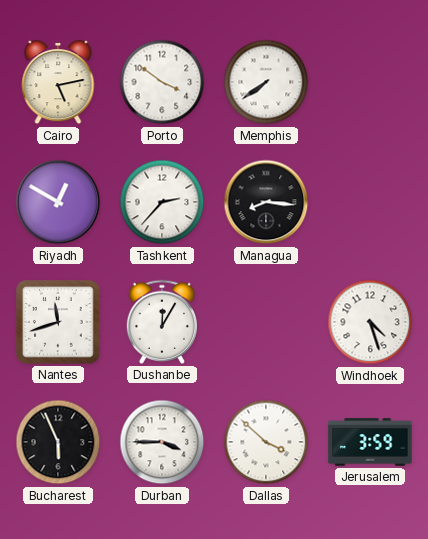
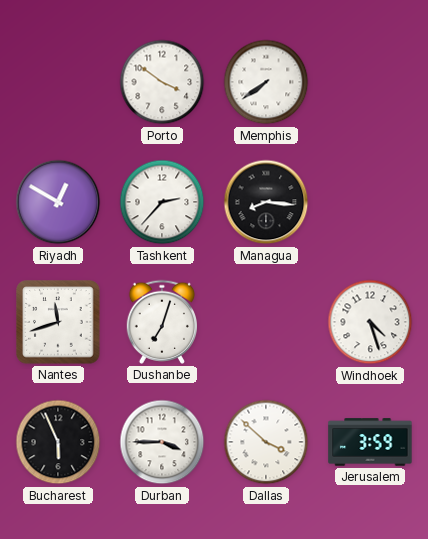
Cairo: 5:13 -> none
Dushanbe: 12:05 -> 7:03
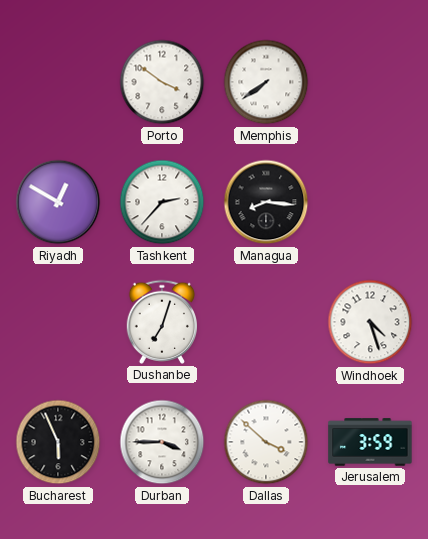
Nantes: 11:42 -> none
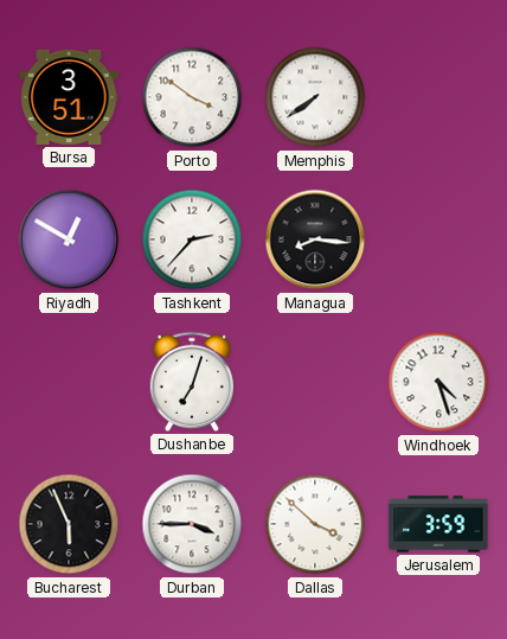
Bursa: none -> 3:51
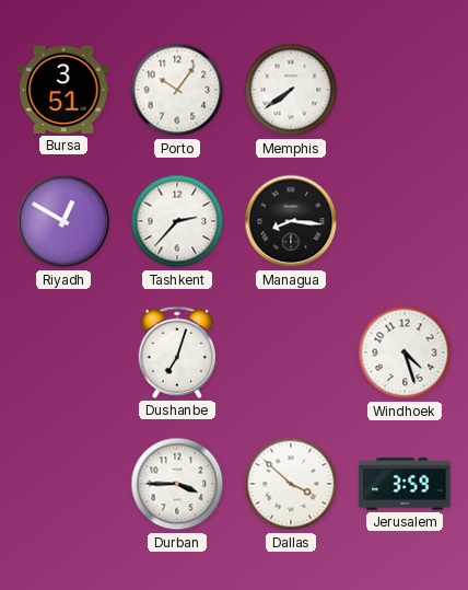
Porto: 3:51 -> 10:06
Bucharest: 5:56 -> none
